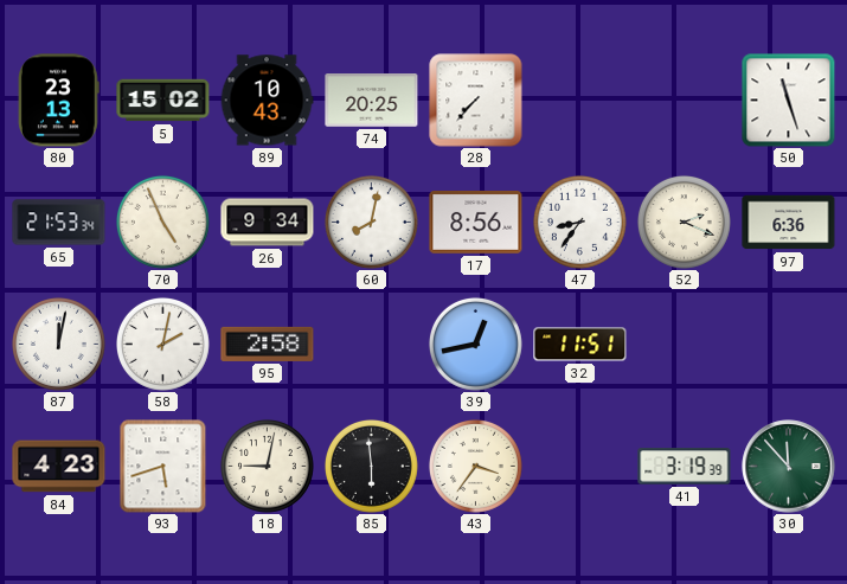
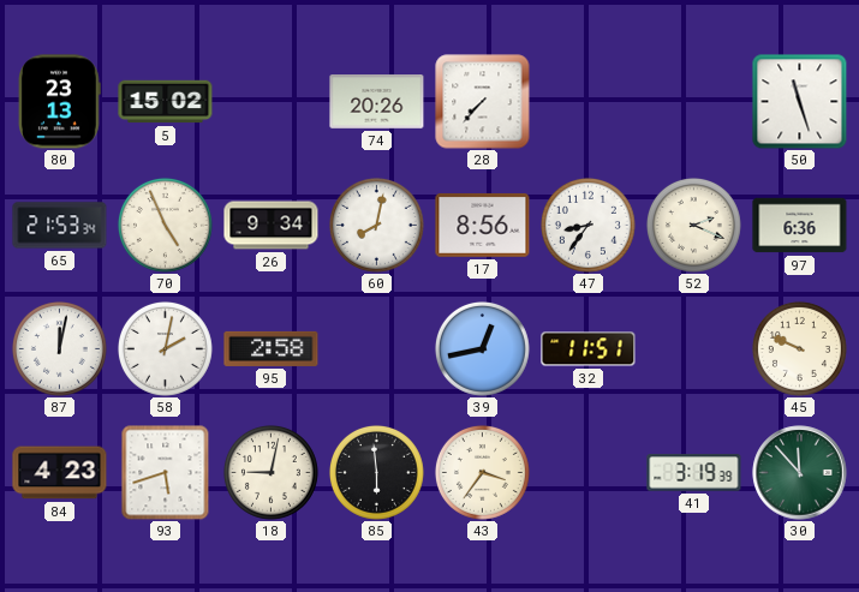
89: 10:43 -> none
74: 20:25 -> 20:26
45: none -> 9:49
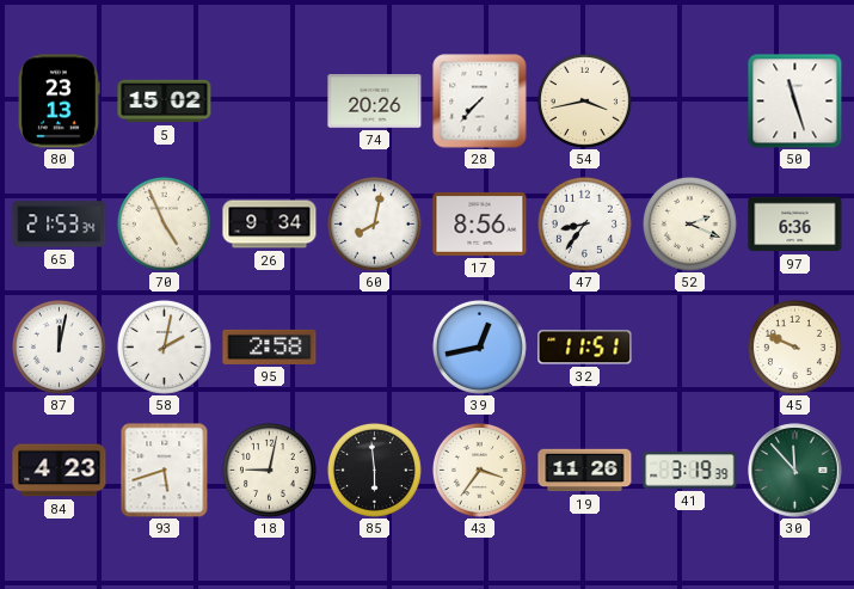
54: none -> 3:43
19: none -> 11:26
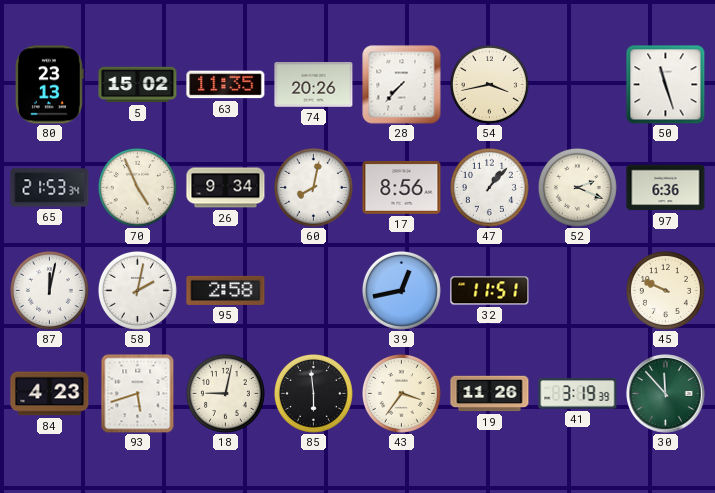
63: none -> 11:35
47: 8:36 -> 1:07
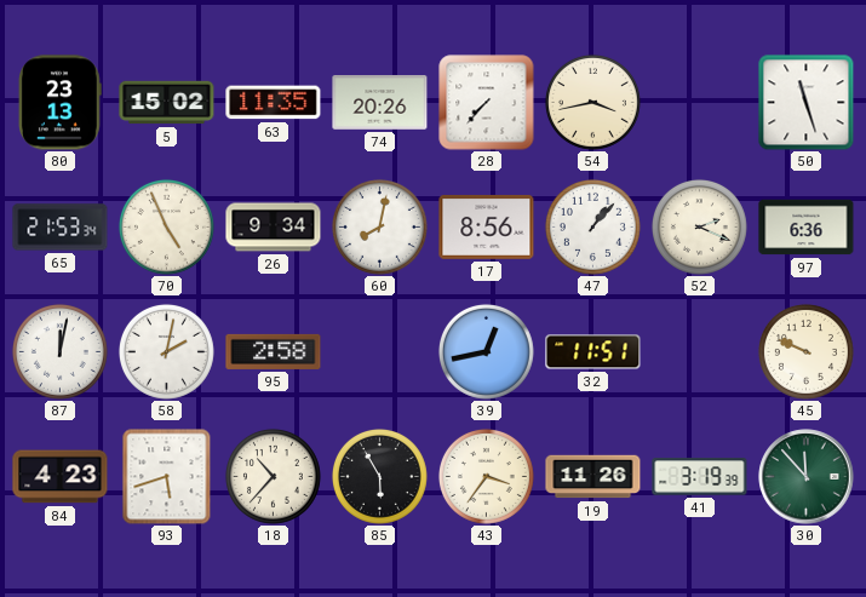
18: 9:02 -> 10:37
85: 5:59 -> 5:55
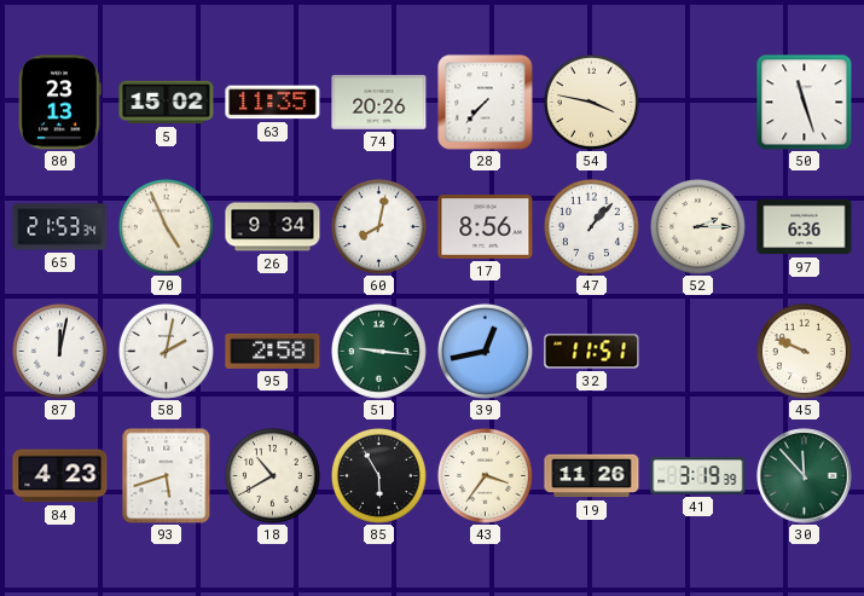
54: 3:43 -> 3:47
52: 2:19 -> 2:15
51: none -> 9:16
18: 10:37 -> 10:40
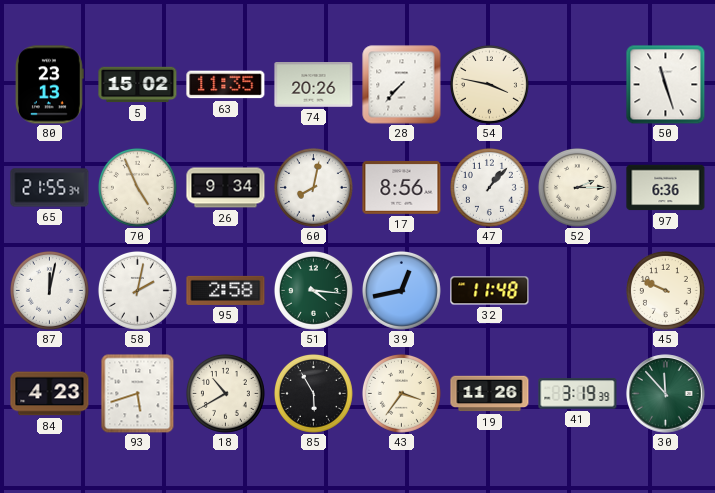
65: 21:53 -> 21:55
51: 9:16 -> 4:16
32: 11:51 -> 11:48
